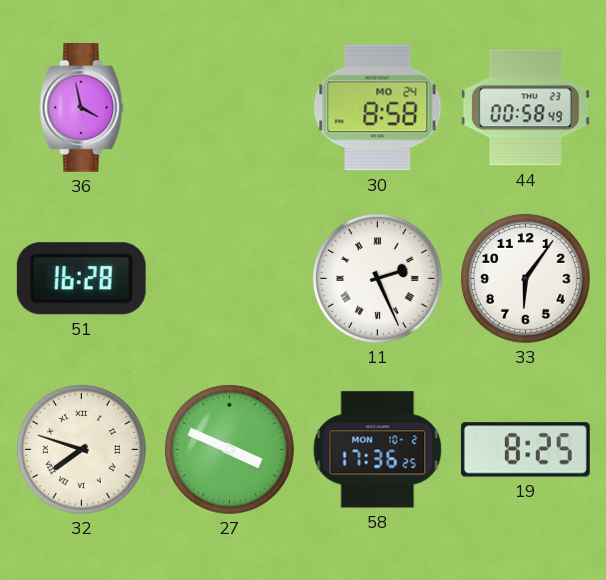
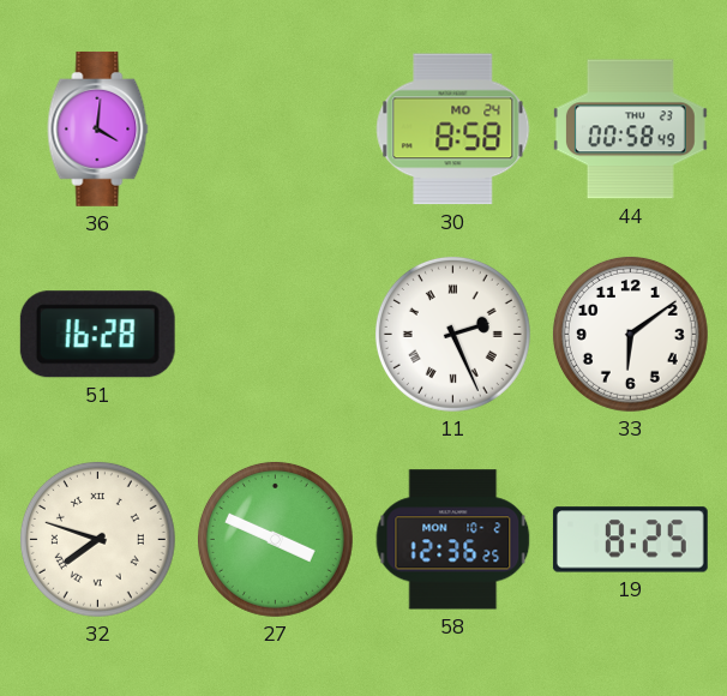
36: 3:58 -> 4:01
33: 6:06 -> 6:09
58: 17:36 -> 12:36
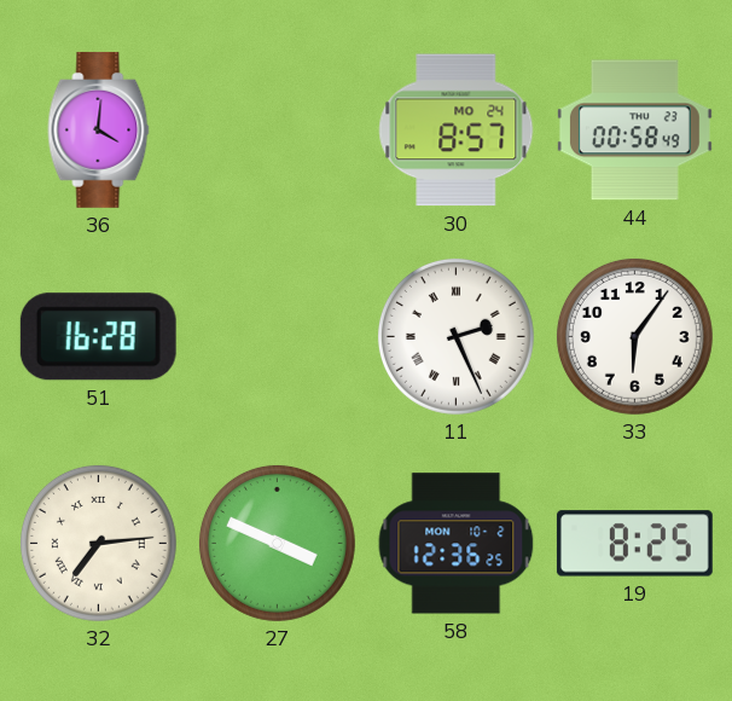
30: 8:58 -> 8:57
33: 6:09 -> 6:06
32: 7:48 -> 7:14
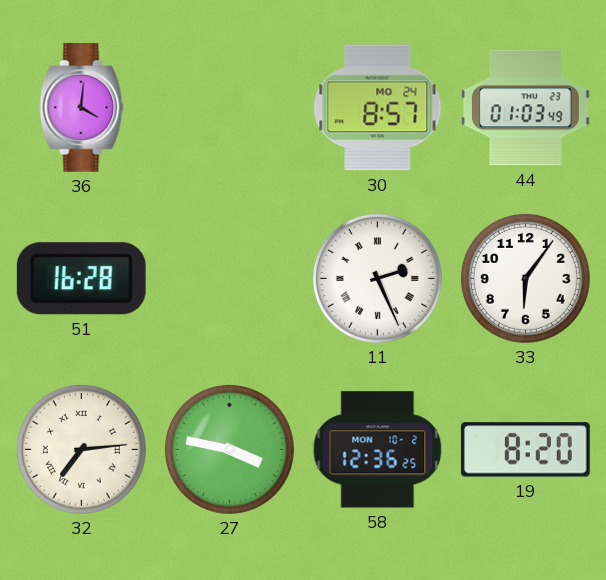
44: 00:58 -> 01:03
27: 3:49 -> 3:47
19: 8:25 -> 8:20
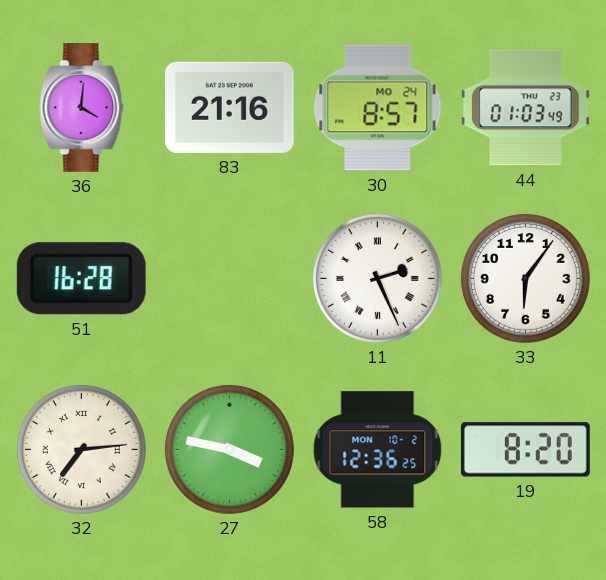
83: none -> 21:16
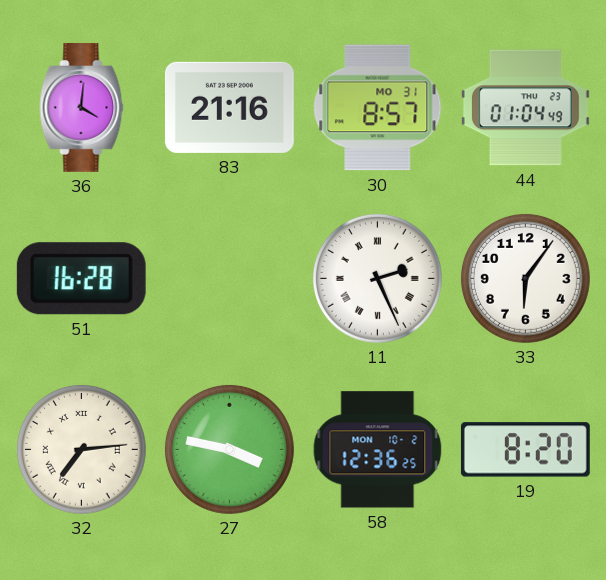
30 date: MO 24 -> MO 31
44: 01:03 -> 01:04
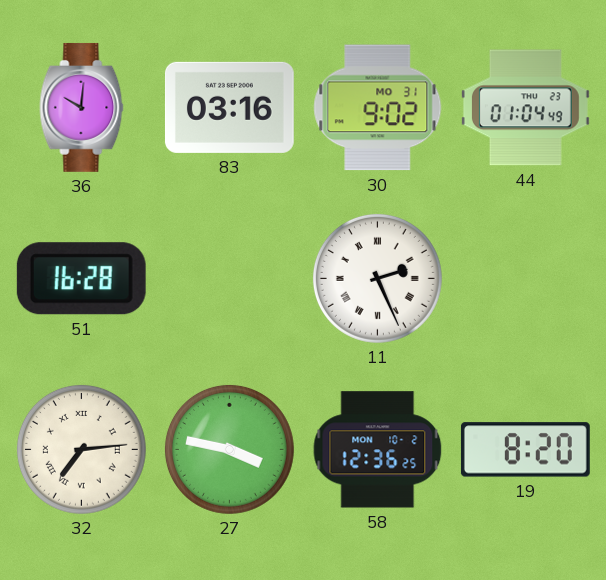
36: 4:01 -> 10:01
83: 21:16 -> 03:16
30: 8:57 -> 9:02
33: 6:06 -> none
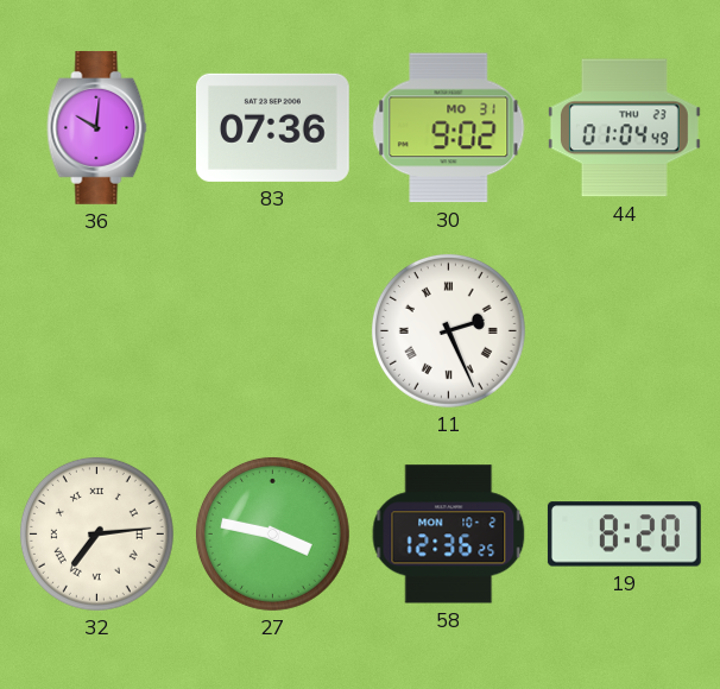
83: 03:16 -> 07:36
51: 16:28 -> none
